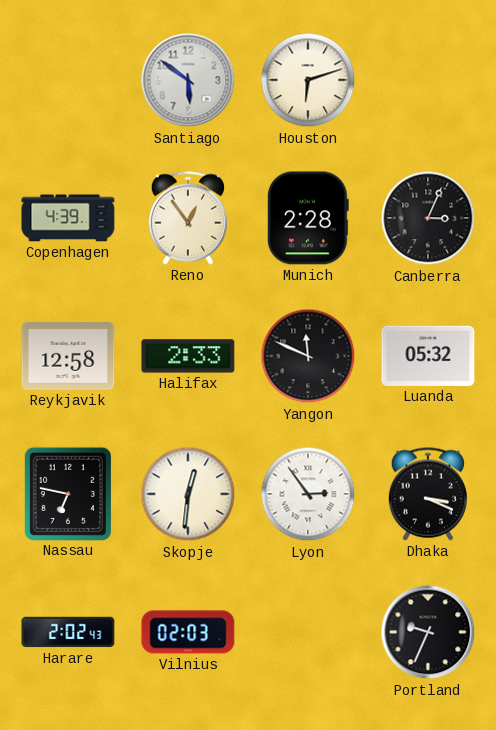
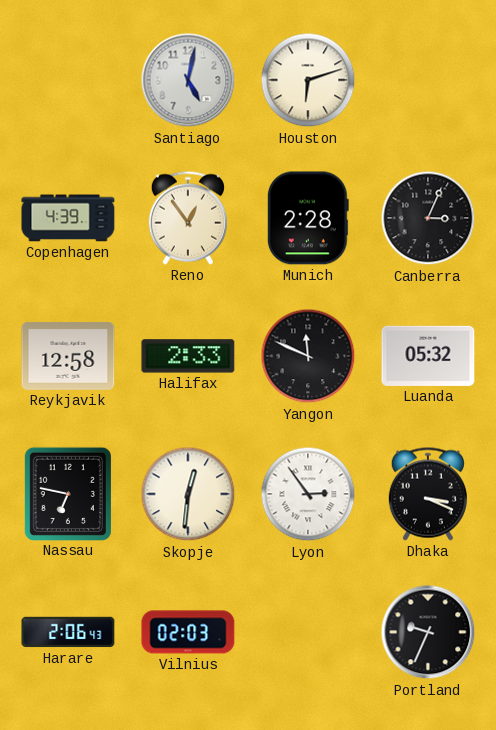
Santiago: 5:51 -> 5:02
Harare: 2:02 -> 2:06
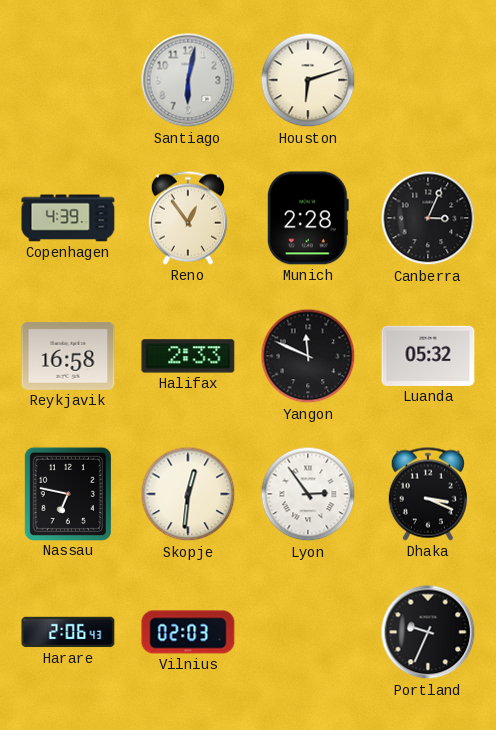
Santiago: 5:02 -> 6:02
Reykjavik: 12:58 -> 16:58
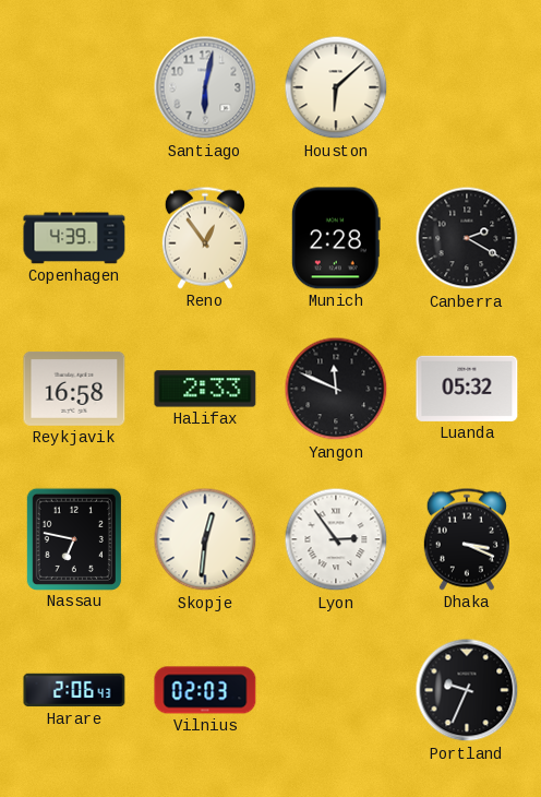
Houston: 6:12 -> 6:08
Canberra: 3:04 -> 2:20
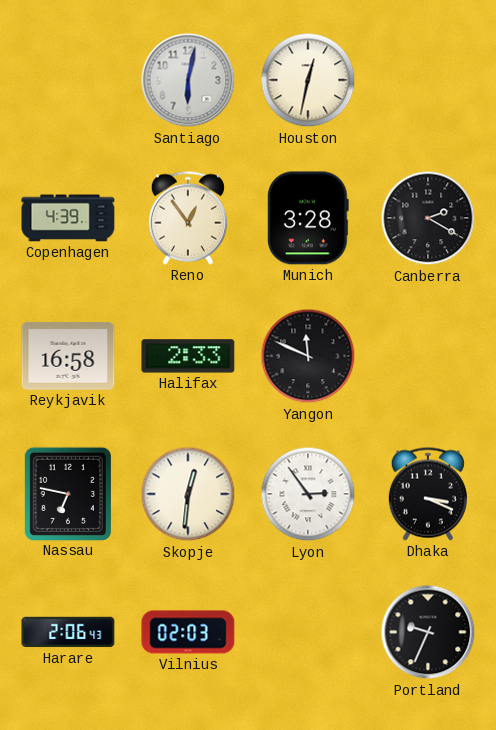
Houston: 6:08 -> 12:32
Munich: 2:28 -> 3:28
Luanda: 05:32 -> none
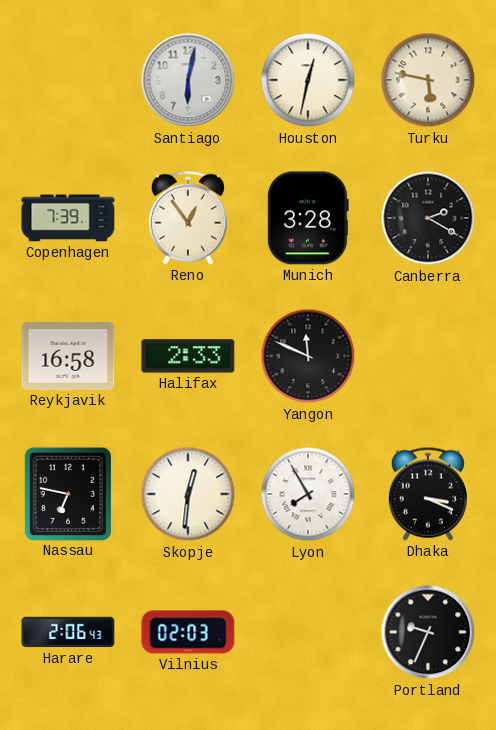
Turku: none -> 5:47
Copenhagen: 4:39 -> 7:39
Lyon: 2:54 -> 7:55
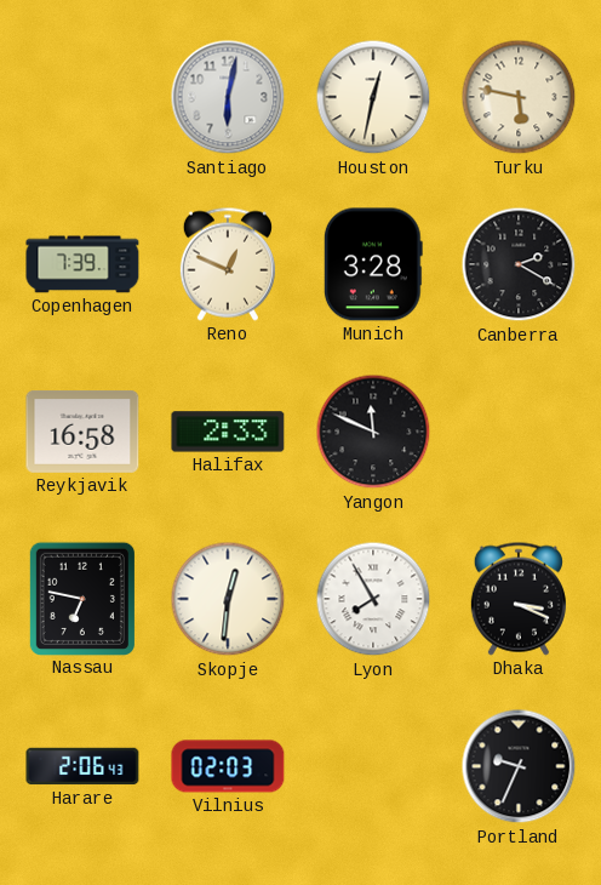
Reno: 12:54 -> 12:49
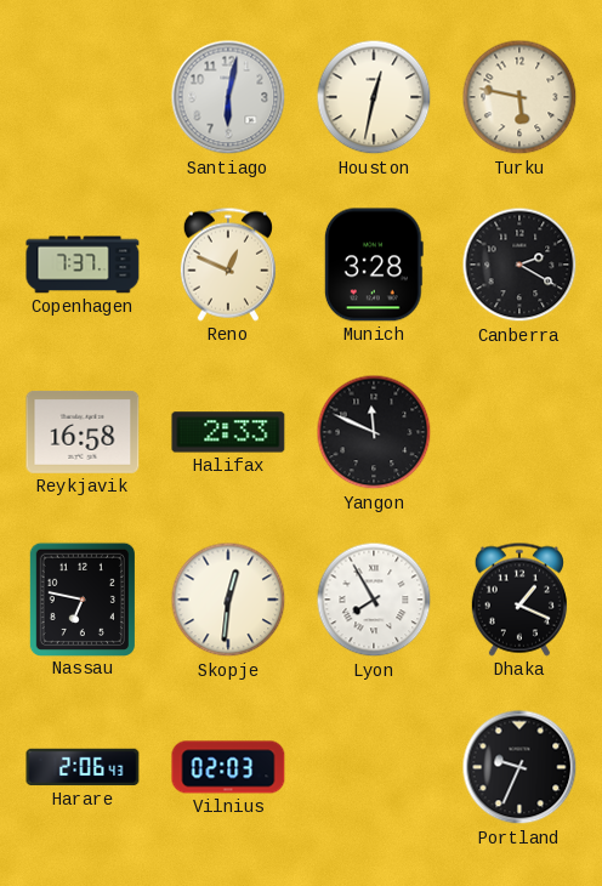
Copenhagen: 7:39 -> 7:37
Dhaka: 3:19 -> 1:19
